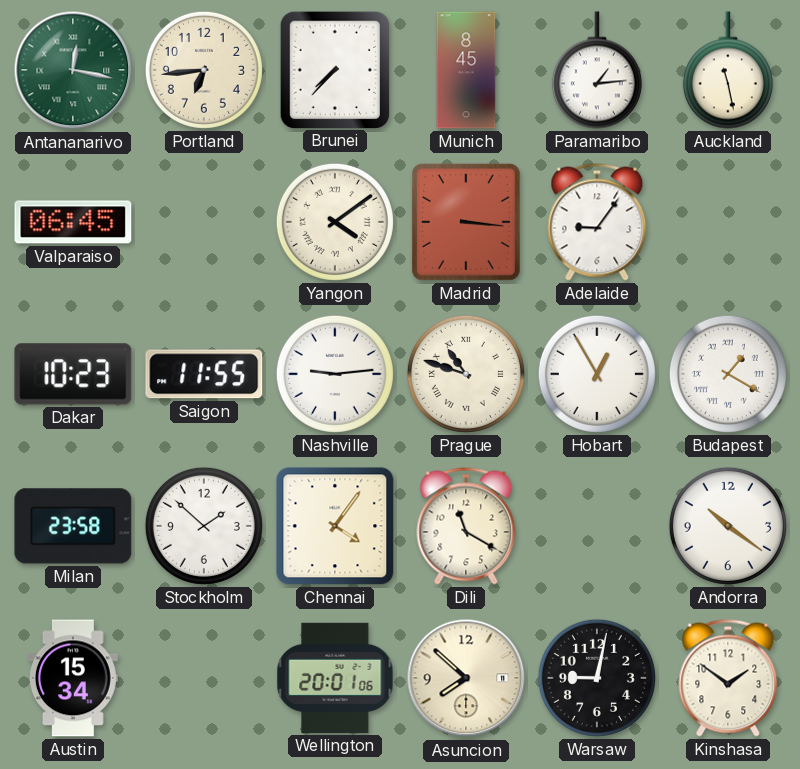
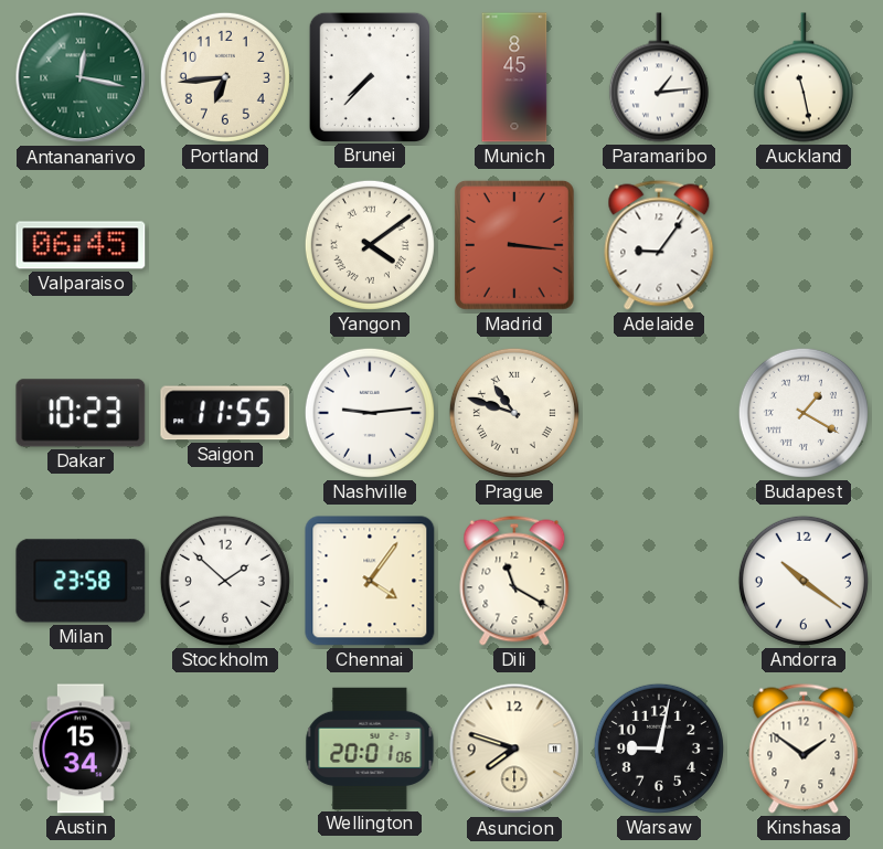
Hobart: 12:55 -> none
Asuncion: 7:52 -> 7:48
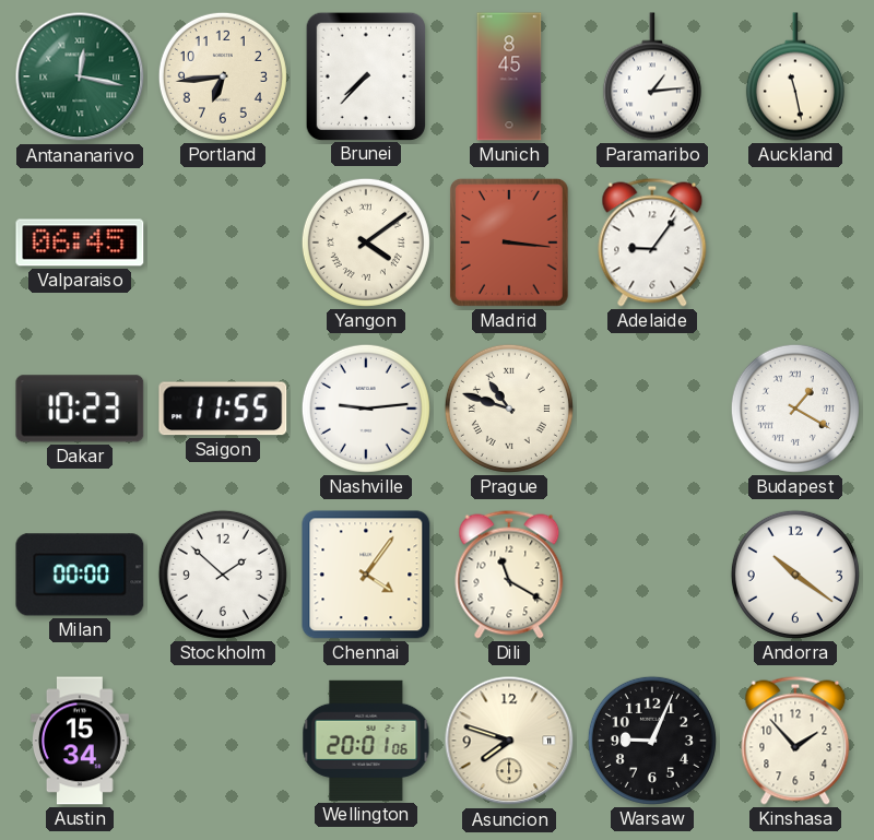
Milan: 23:58 -> 00:00
Warsaw: 9:02 -> 9:04
Kinshasa: 1:51 -> 1:53
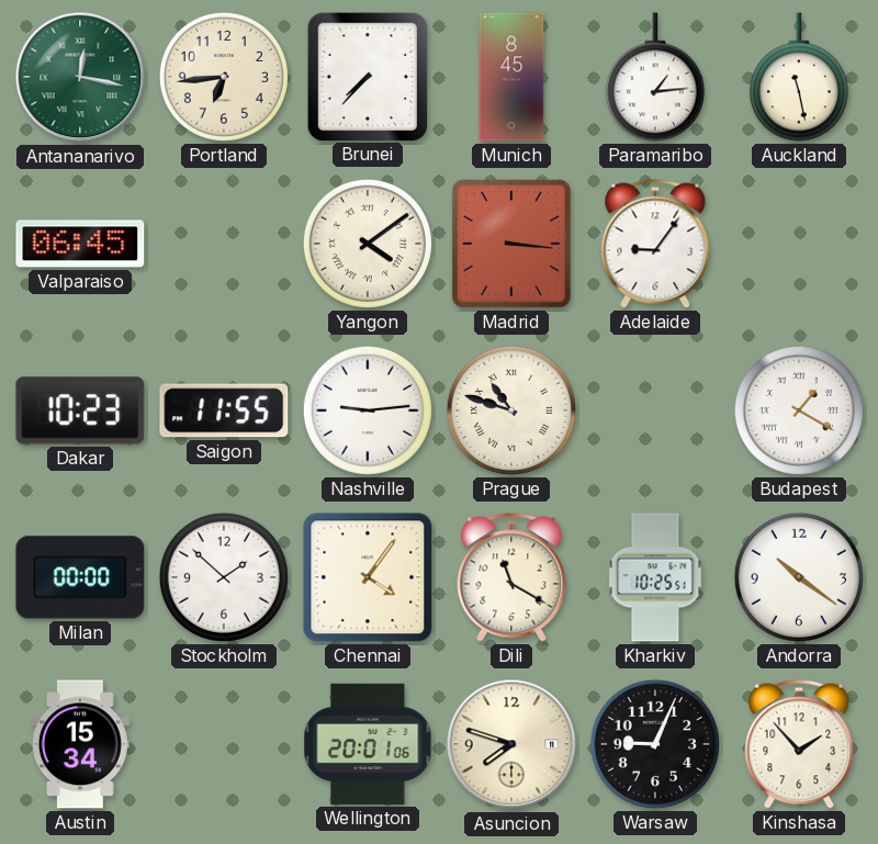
Kharkiv: none -> 10:25
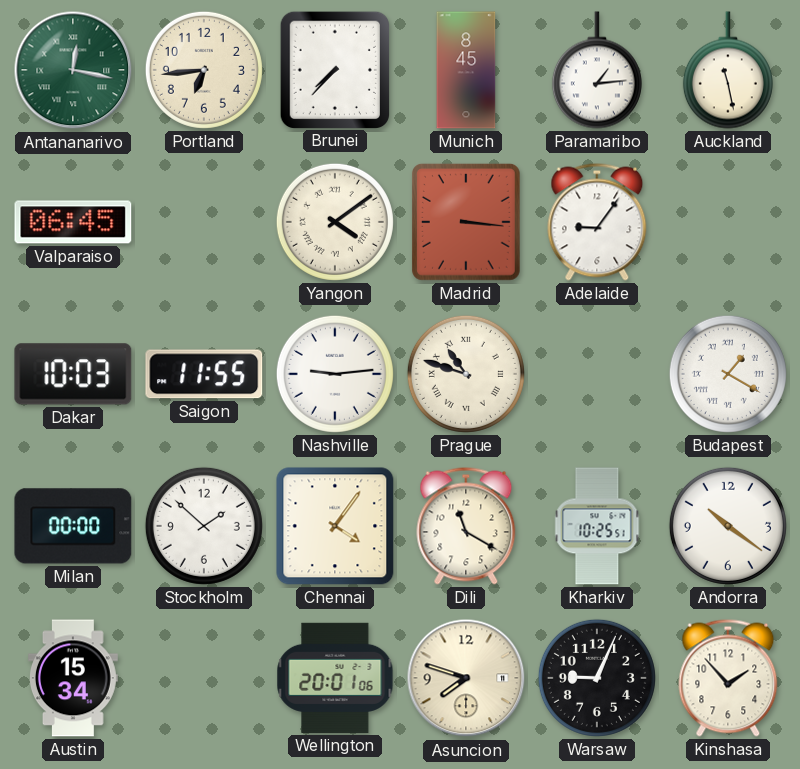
Dakar: 10:23 -> 10:03
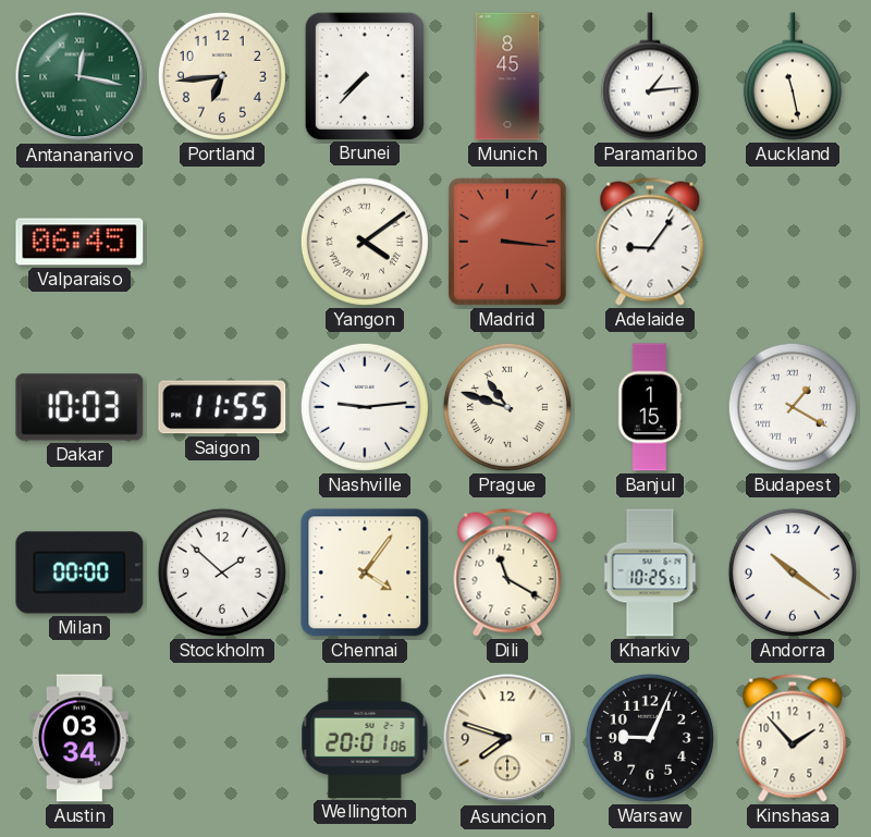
Banjul: none -> 1:15
Austin: 15:34 -> 03:34
